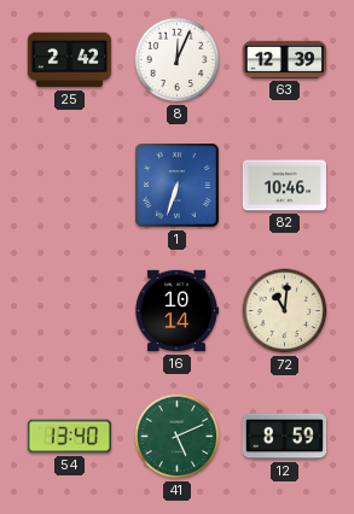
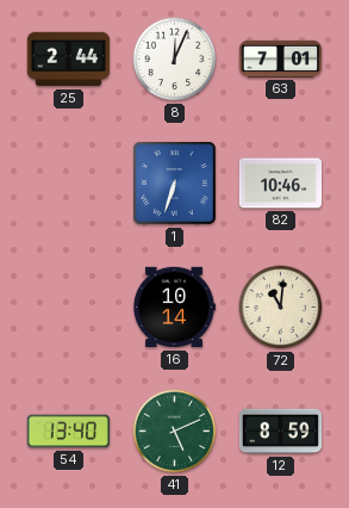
25: 2:42 -> 2:44
63: 12:39 -> 7:01
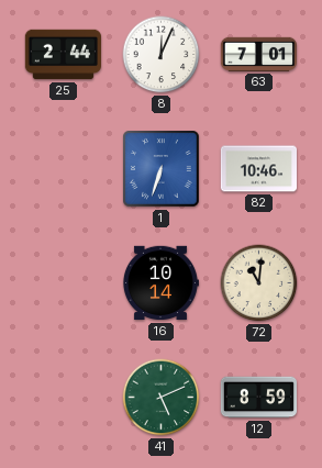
54: 13:40 -> none
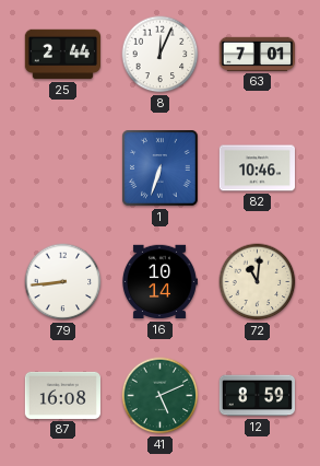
79: none -> 8:44
87: none -> 16:08
